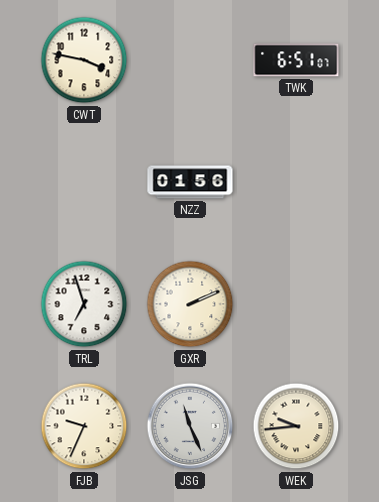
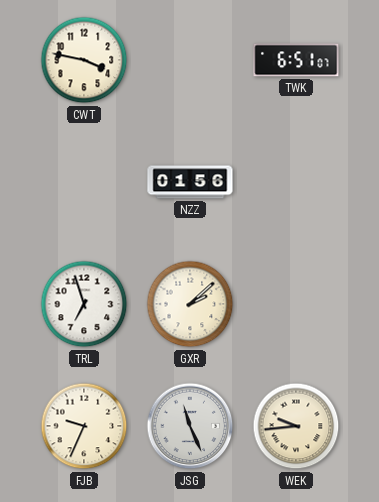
GXR: 2:11 -> 2:08
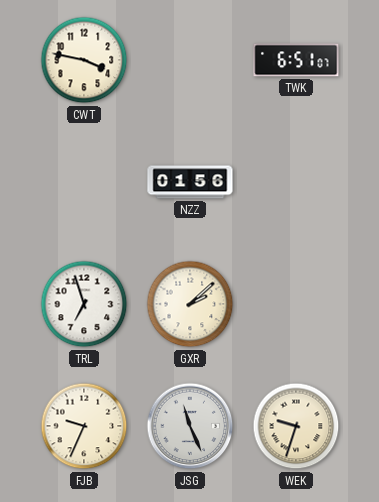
WEK: 9:44 -> 9:33
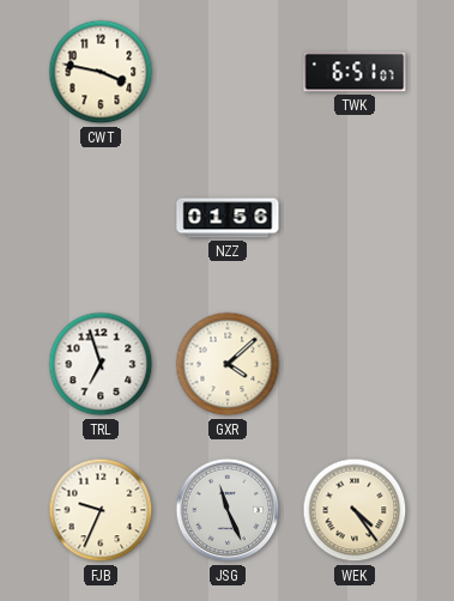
GXR: 2:08 -> 4:08
WEK: 9:33 -> 4:24
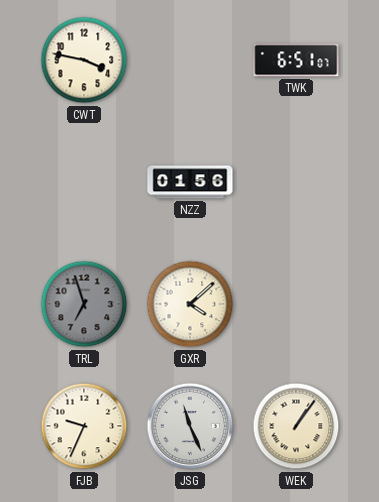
TRL dial: white -> grey
WEK: 4:24 -> 1:06
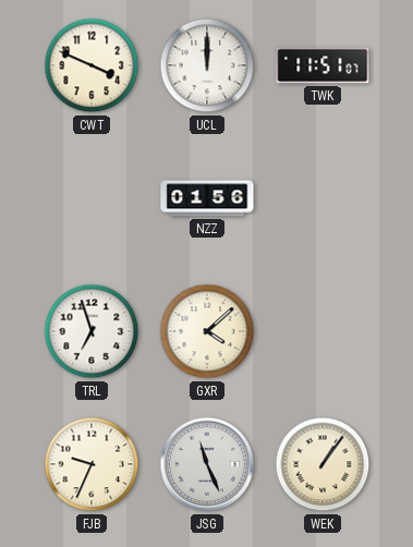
CWT: 3:47 -> 3:49
UCL: none -> 12:00
TWK: 6:51 -> 11:51
TRL dial: grey -> white
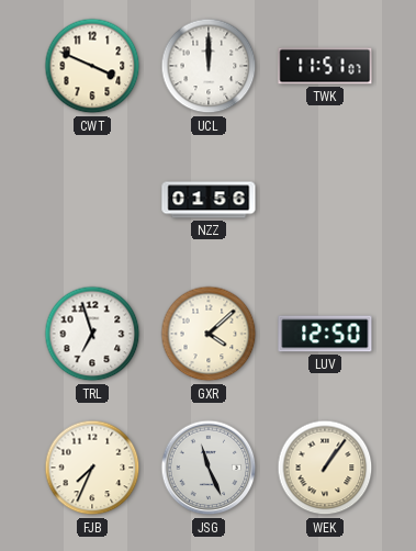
LUV: none -> 12:50
FJB: 9:34 -> 7:34
